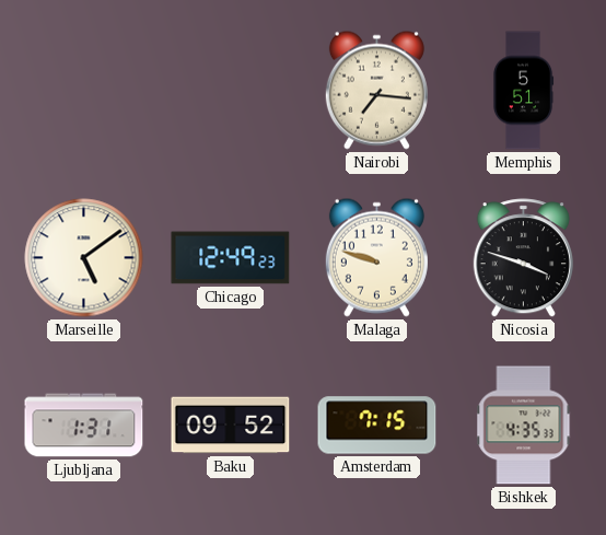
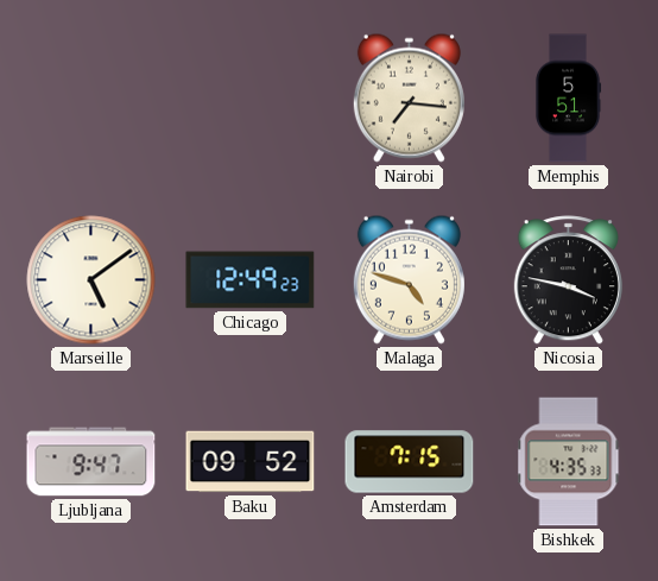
Malaga: 9:48 -> 4:48
Nicosia: 3:48 -> 3:47
Ljubljana: 1:31 -> 9:47
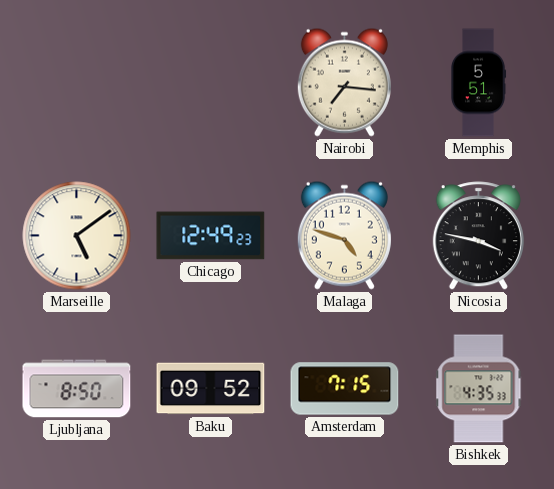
Ljubljana: 9:47 -> 8:50
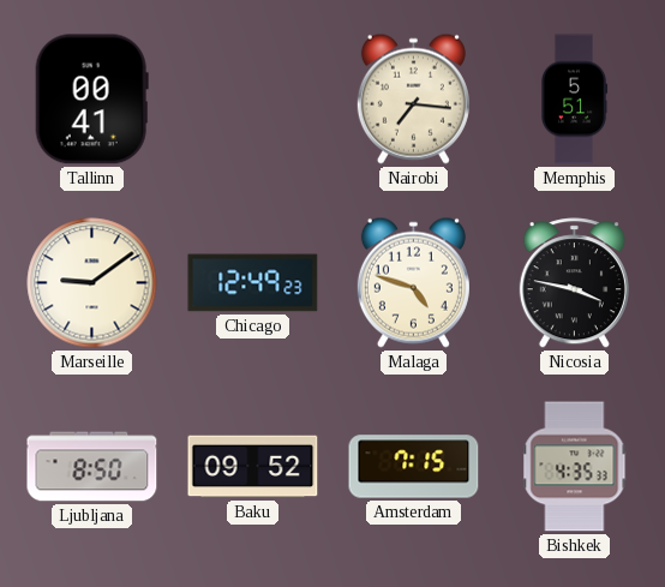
Tallinn: none -> 00:41
Marseille: 5:09 -> 9:09
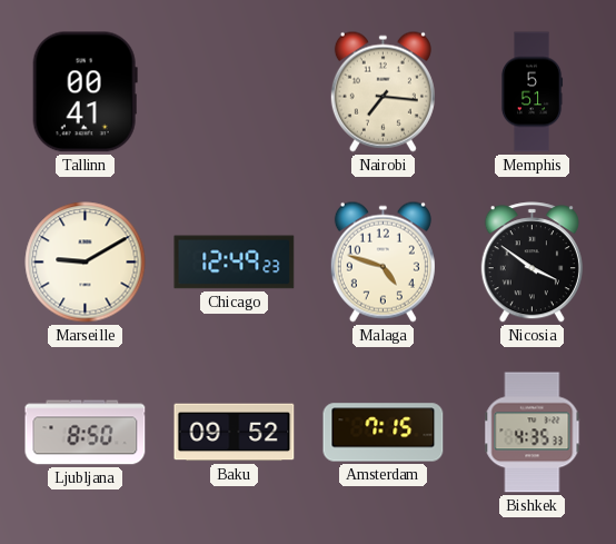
Marseille: 9:09 -> 9:10
Nicosia: 3:47 -> 3:51
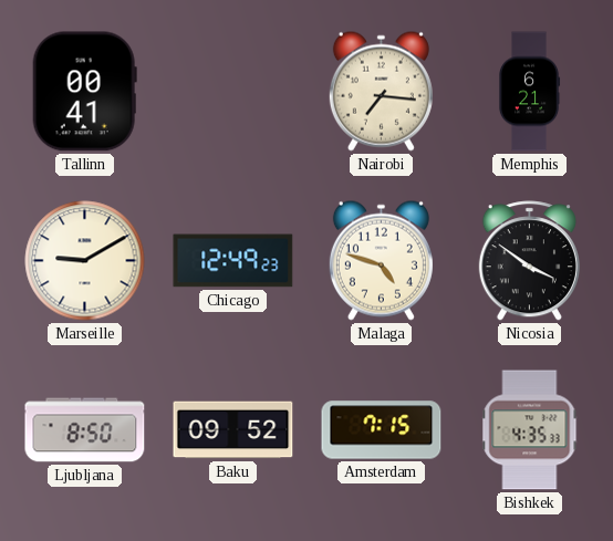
Memphis: 5:51 -> 6:21
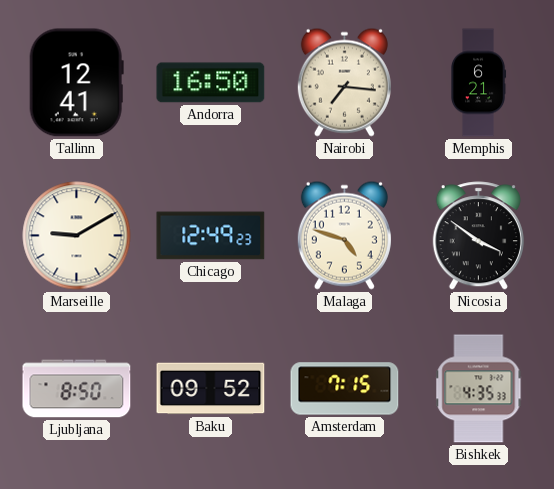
Tallinn: 00:41 -> 12:41
Andorra: none -> 16:50
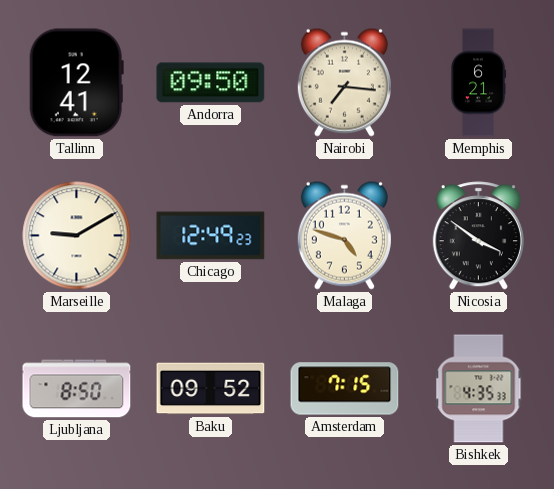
Andorra: 16:50 -> 09:50
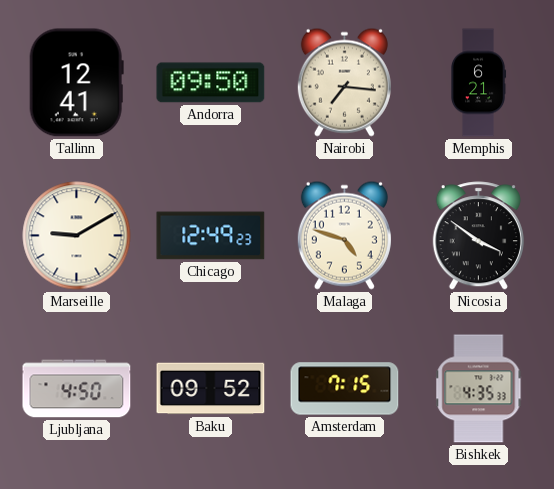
Ljubljana: 8:50 -> 4:50
